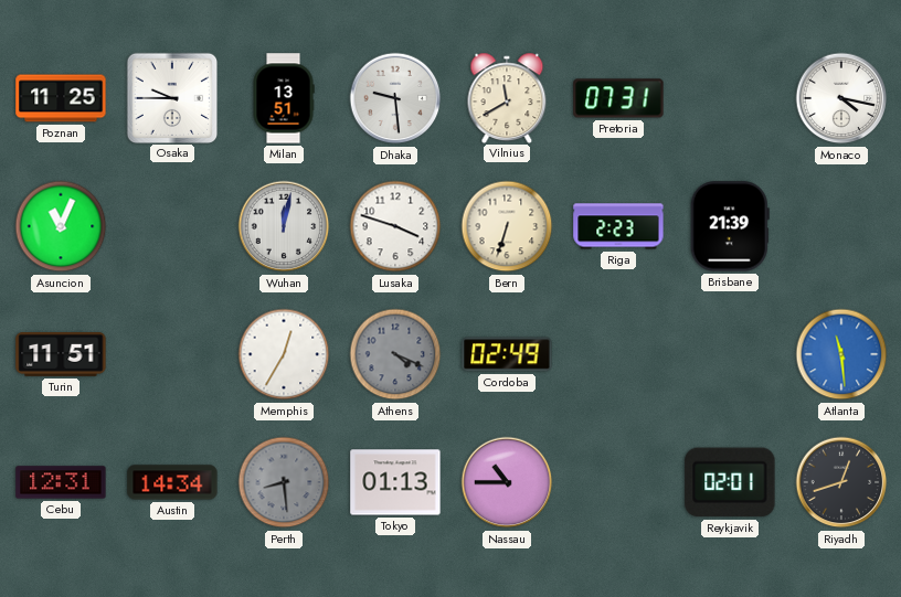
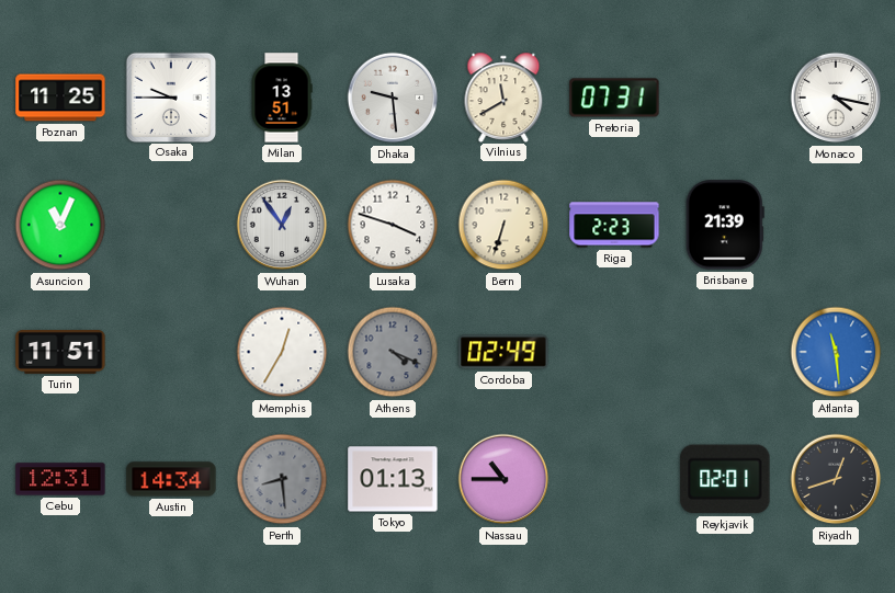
Wuhan: 12:02 -> 12:54
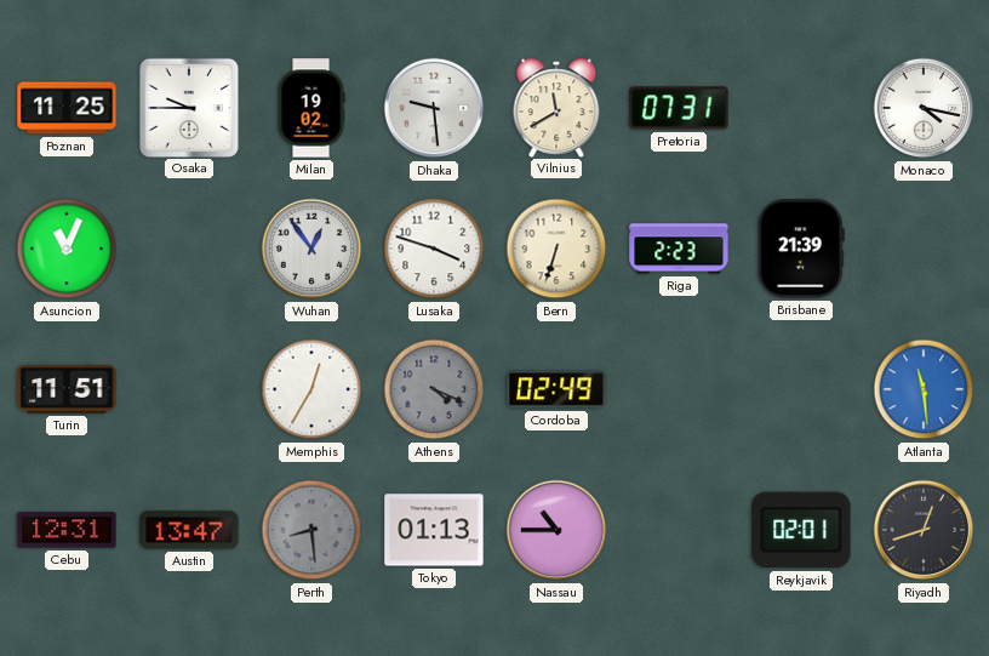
Milan: 13:51 -> 19:02
Austin: 14:34 -> 13:47
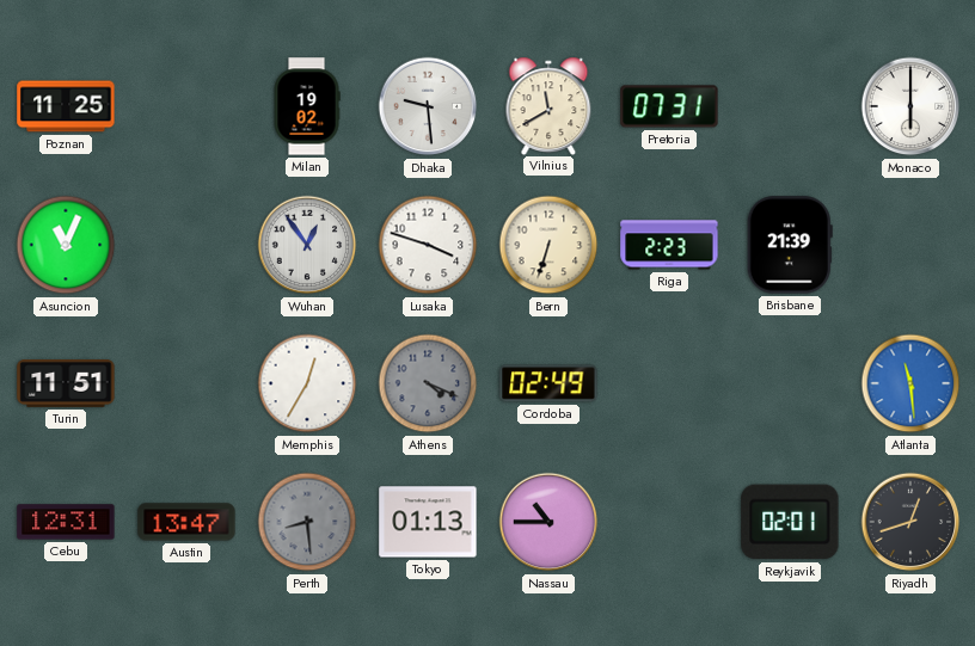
Osaka: 9:45 -> none
Monaco: 4:17 -> 6:00
